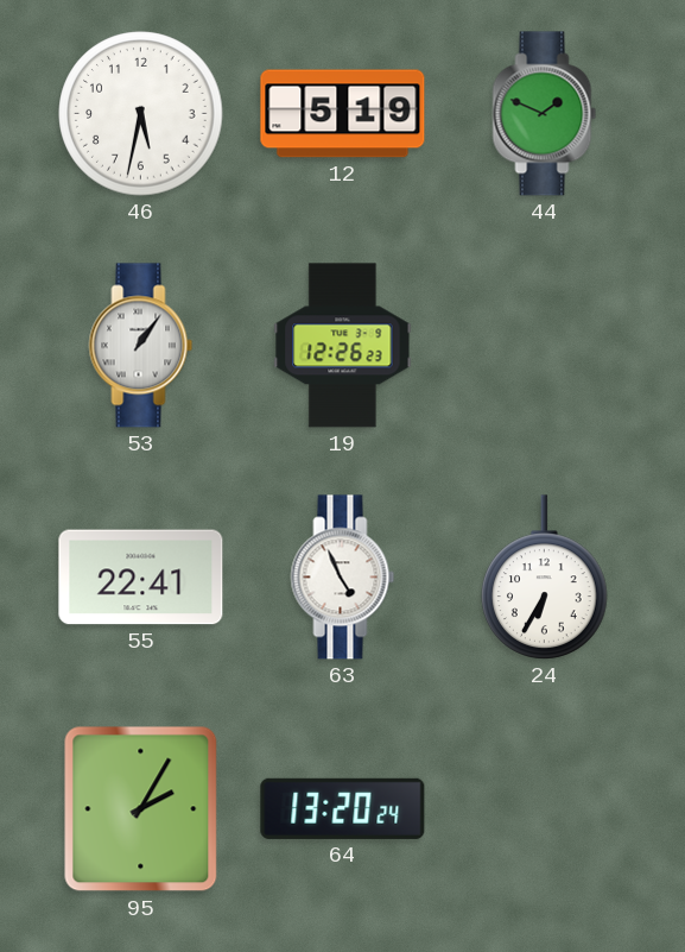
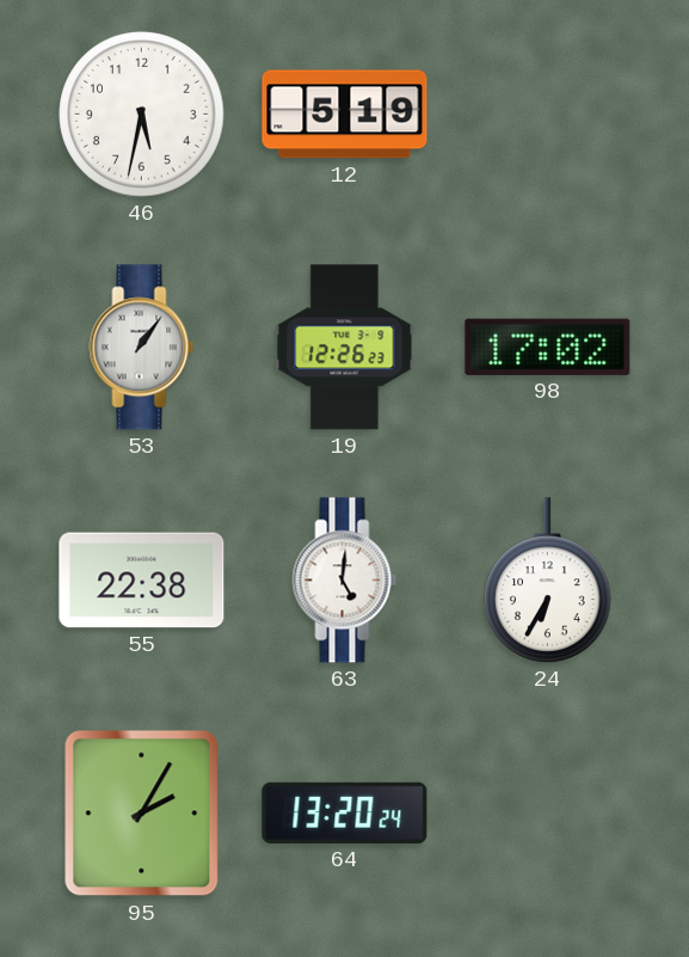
44: 1:49 -> none
98: none -> 17:02
55: 22:41 -> 22:38
63: 4:56 -> 5:01
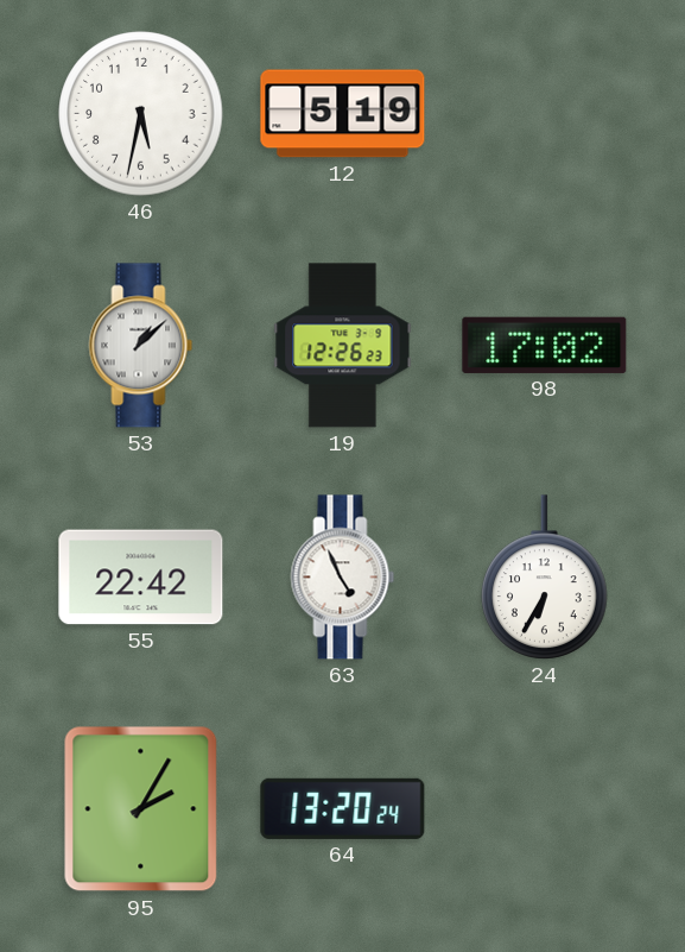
53: 1:06 -> 1:08
55: 22:38 -> 22:42
63: 5:01 -> 4:56
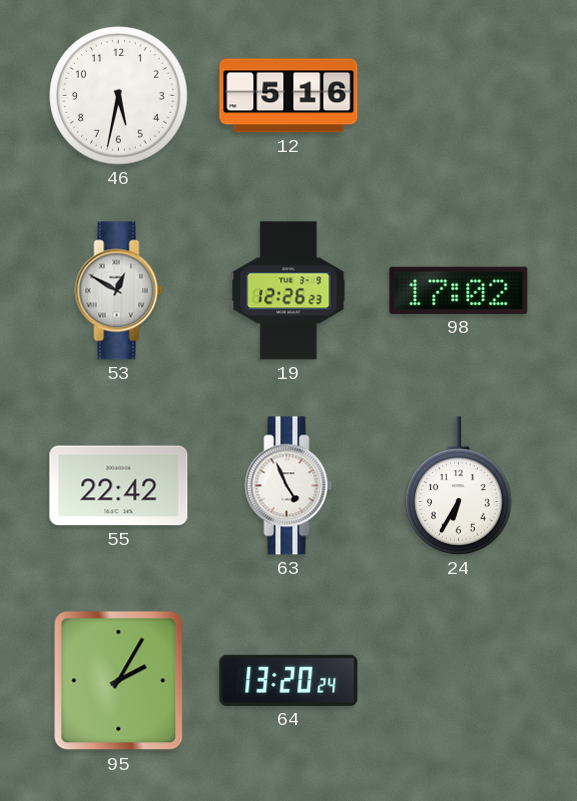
12: 5:19 -> 5:16
53: 1:08 -> 12:50
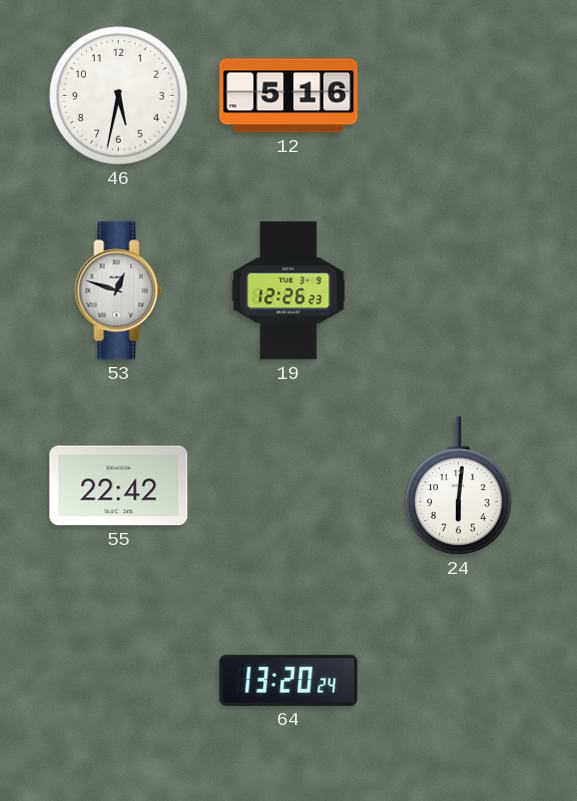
53: 12:50 -> 12:48
98: 17:02 -> none
63: 4:56 -> none
24: 6:35 -> 6:01
95: 2:05 -> none
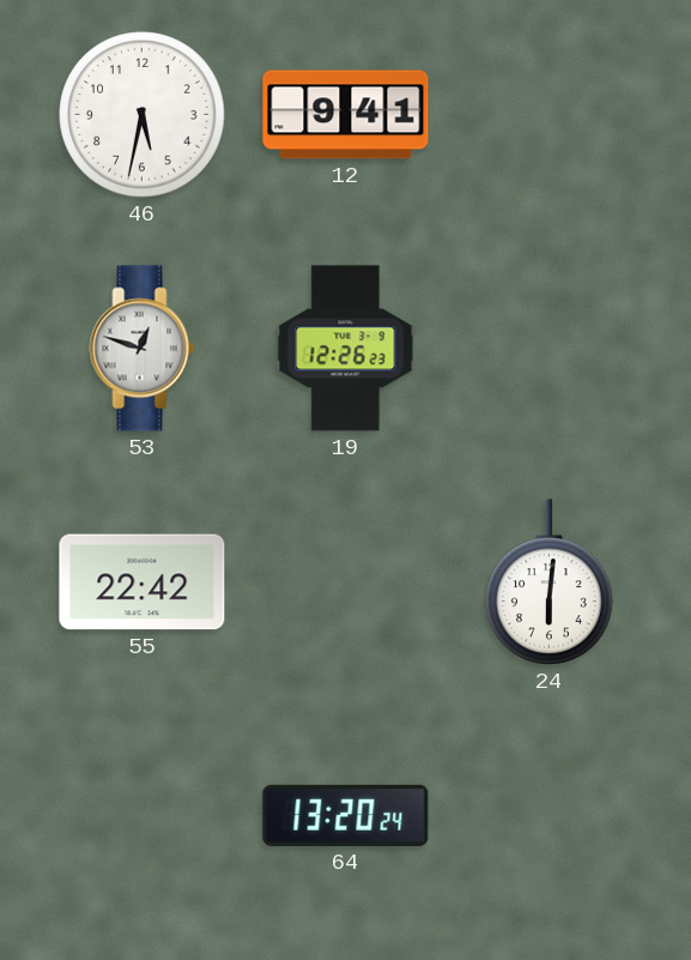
12: 5:16 -> 9:41
